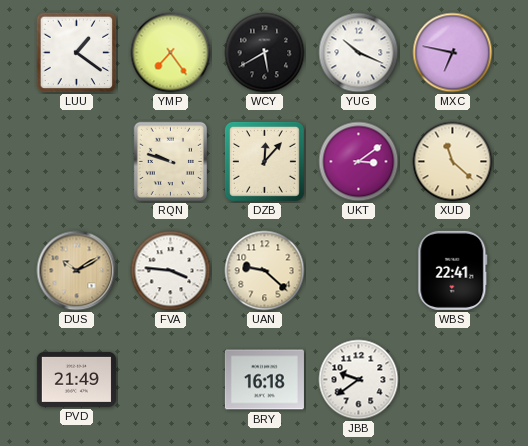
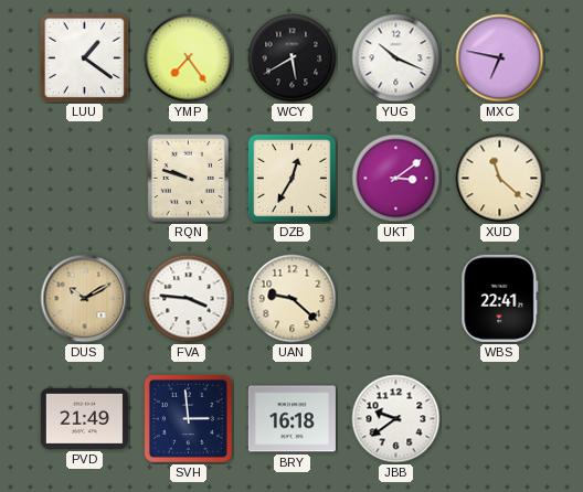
DZB: 12:07 -> 12:35
SVH: none -> 2:59
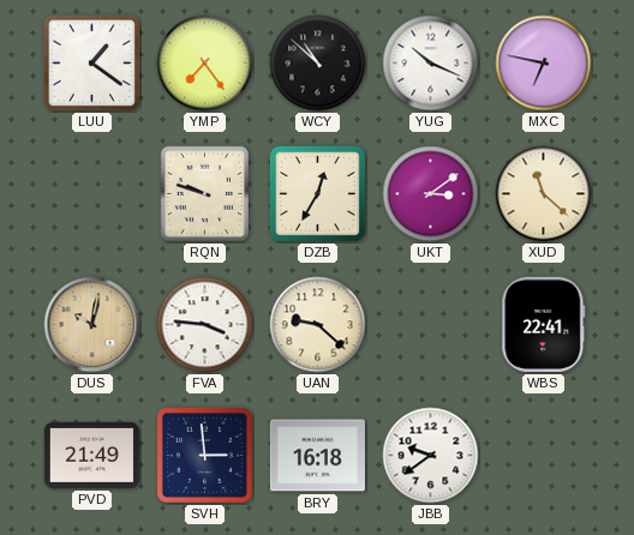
WCY: 5:40 -> 10:52
DUS: 10:10 -> 10:02
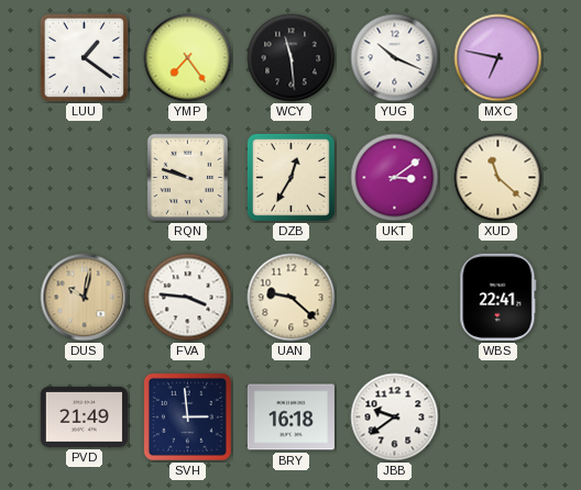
WCY: 10:52 -> 11:29
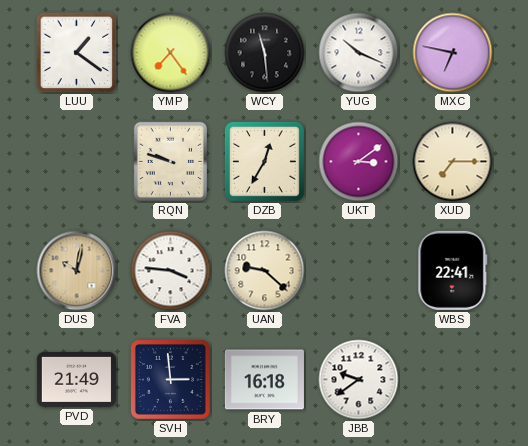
XUD: 11:22 -> 7:15
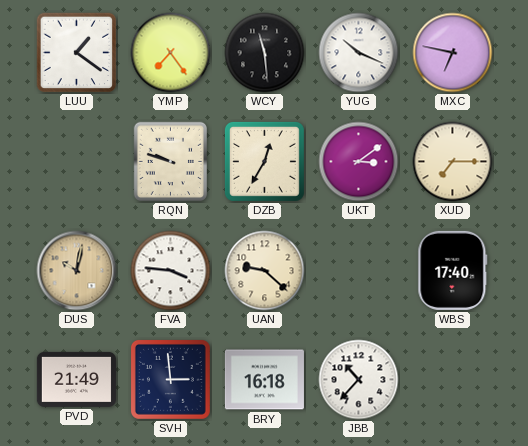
WBS: 22:41 -> 17:40
JBB: 9:39 -> 10:37
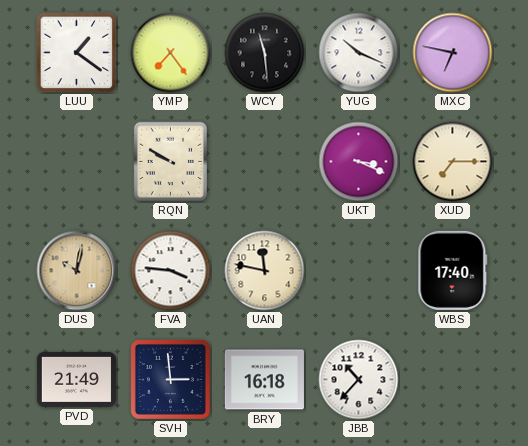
RQN: 9:48 -> 9:50
DZB: 12:35 -> none
UKT: 3:09 -> 3:19
UAN: 9:22 -> 11:47
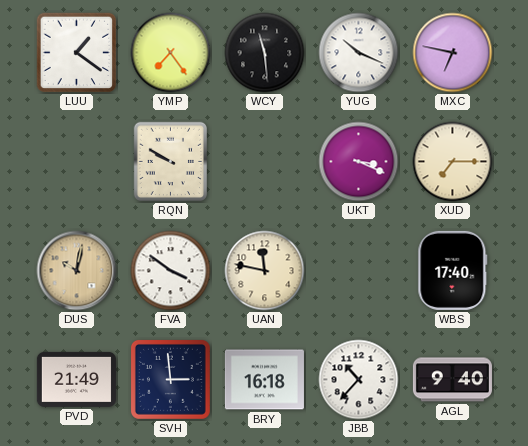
FVA: 3:46 -> 3:51
AGL: none -> 9:40
